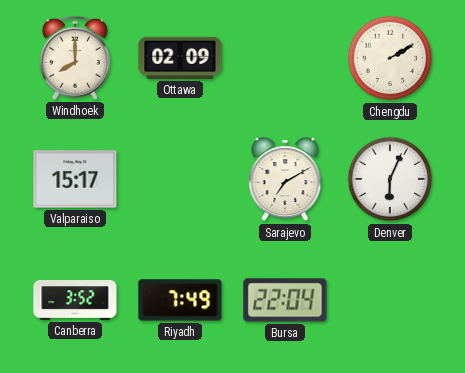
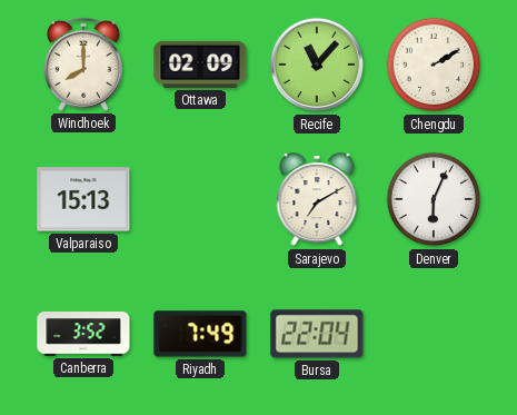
Recife: none -> 11:07
Valparaiso: 15:17 -> 15:13
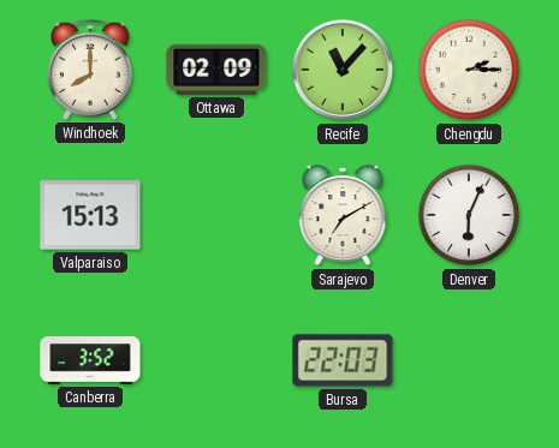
Chengdu: 2:10 -> 2:15
Riyadh: 7:49 -> none
Bursa: 22:04 -> 22:03
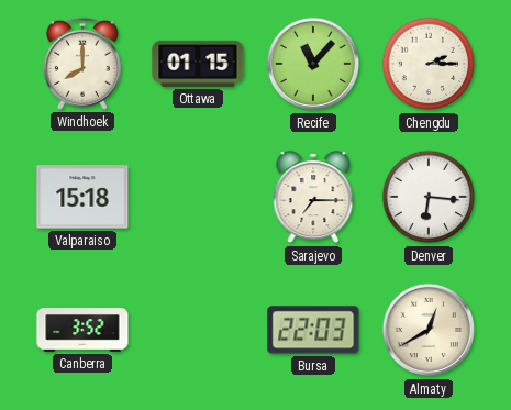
Ottawa: 02:09 -> 01:15
Valparaiso: 15:13 -> 15:18
Sarajevo: 7:10 -> 7:15
Denver: 6:04 -> 6:16
Almaty: none -> 12:40
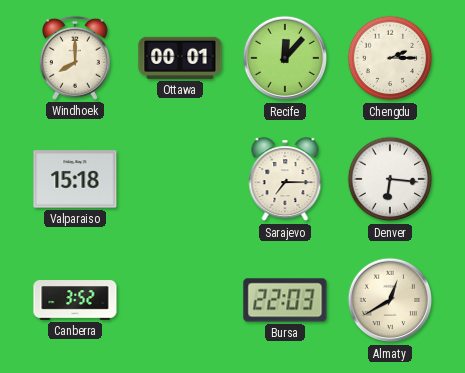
Ottawa: 01:15 -> 00:01
Recife: 11:07 -> 12:07
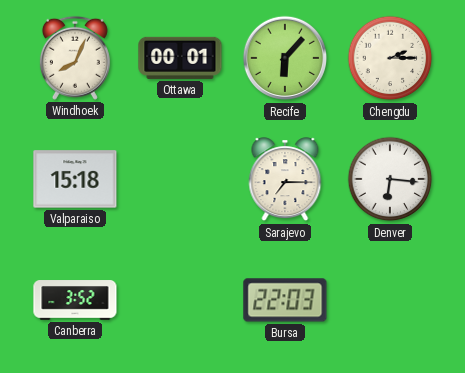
Windhoek: 8:00 -> 8:04
Recife: 12:07 -> 6:07
Almaty: 12:40 -> none
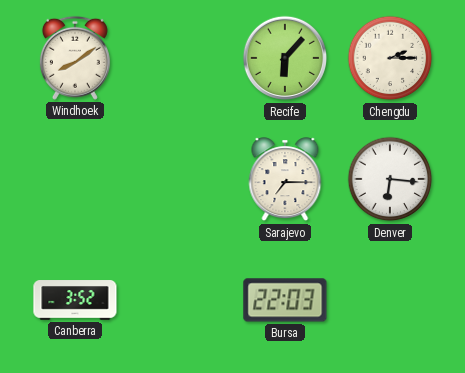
Windhoek: 8:04 -> 8:09
Ottawa: 00:01 -> none
Valparaiso: 15:18 -> none
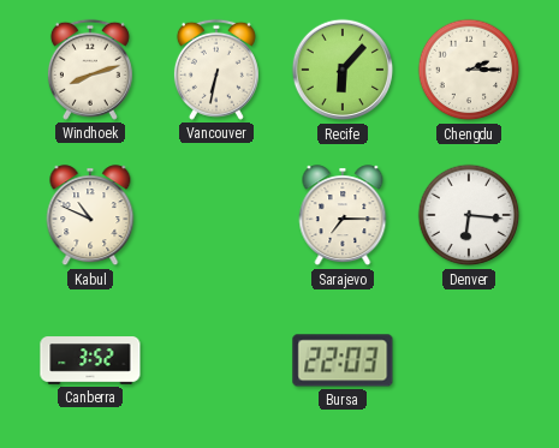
Windhoek: 8:09 -> 8:12
Vancouver: none -> 6:32
Kabul: none -> 10:49
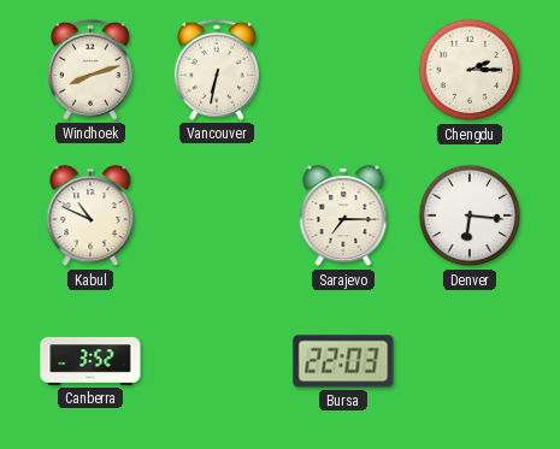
Recife: 6:07 -> none
